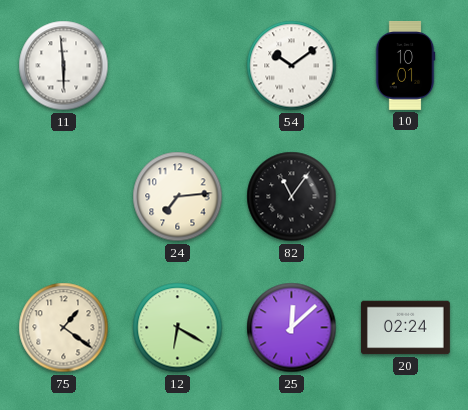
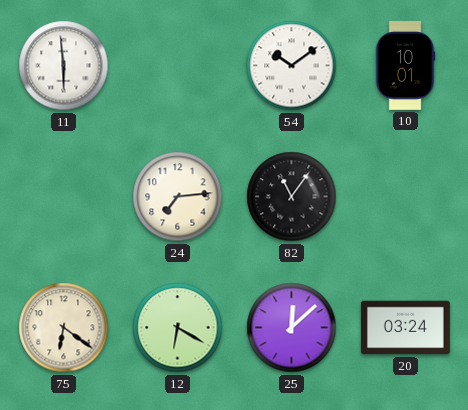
75: 1:21 -> 6:21
20: 02:24 -> 03:24
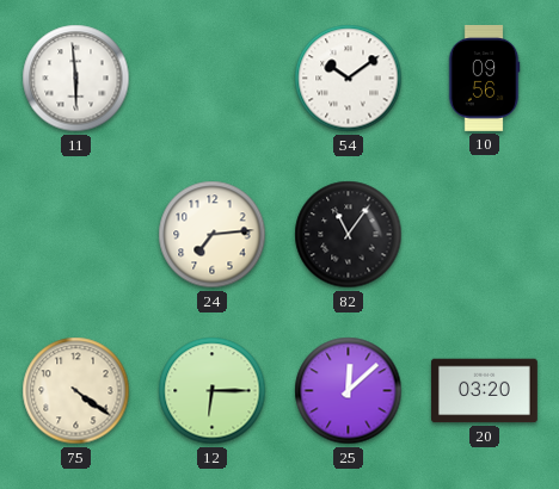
10: 10:01 -> 09:56
75: 6:21 -> 4:21
12: 6:20 -> 6:15
20: 03:24 -> 03:20
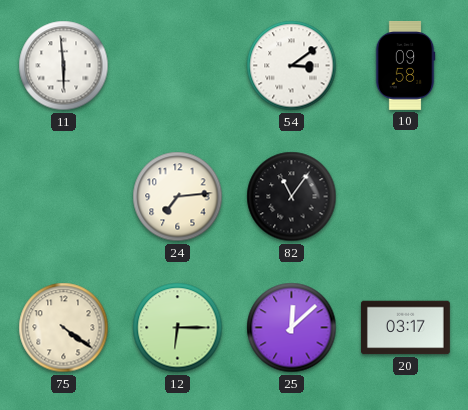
54: 10:09 -> 3:09
10: 09:56 -> 09:58
20: 03:20 -> 03:17
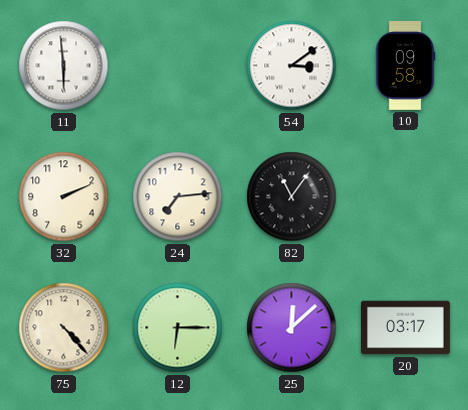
32: none -> 2:11
75: 4:21 -> 4:23
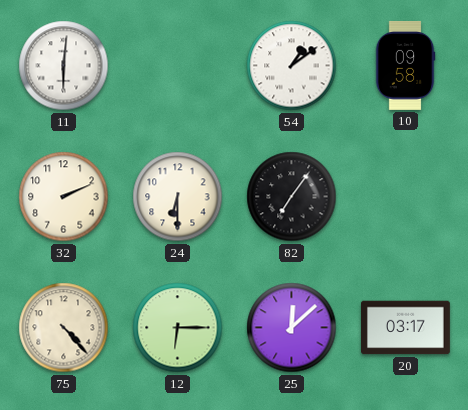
11: 5:59 -> 6:01
54: 3:09 -> 1:09
24: 7:14 -> 6:30
82: 11:06 -> 7:06
